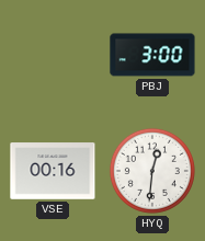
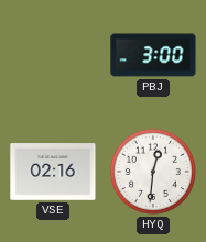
VSE: 00:16 -> 02:16
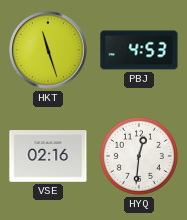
HKT: none -> 11:27
PBJ: 3:00 -> 4:53
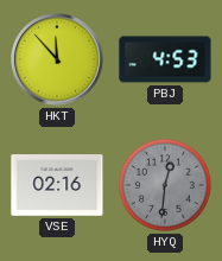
HKT: 11:27 -> 11:53
HYQ dial: white -> grey
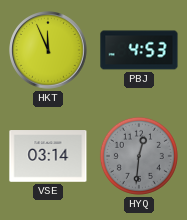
HKT: 11:53 -> 11:56
VSE: 02:16 -> 03:14
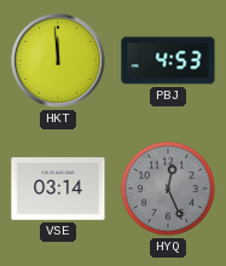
HKT: 11:56 -> 11:59
HYQ: 12:31 -> 12:26
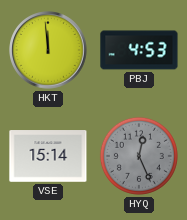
VSE: 03:14 -> 15:14
